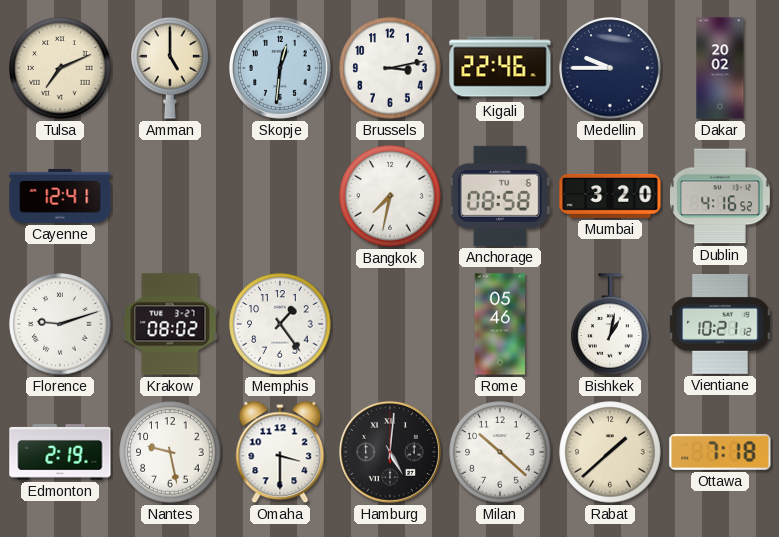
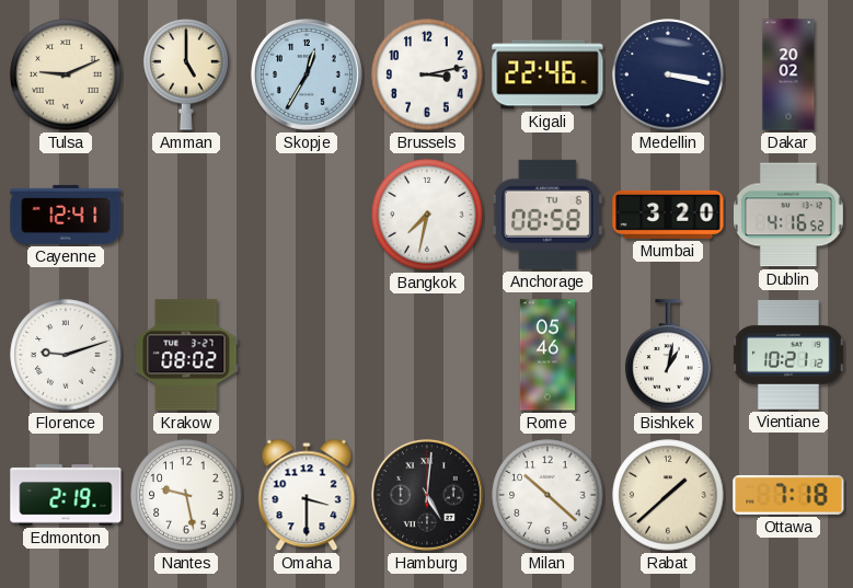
Tulsa: 7:11 -> 9:11
Skopje: 12:31 -> 12:35
Medellin: 9:45 -> 3:17
Memphis: 1:24 -> none
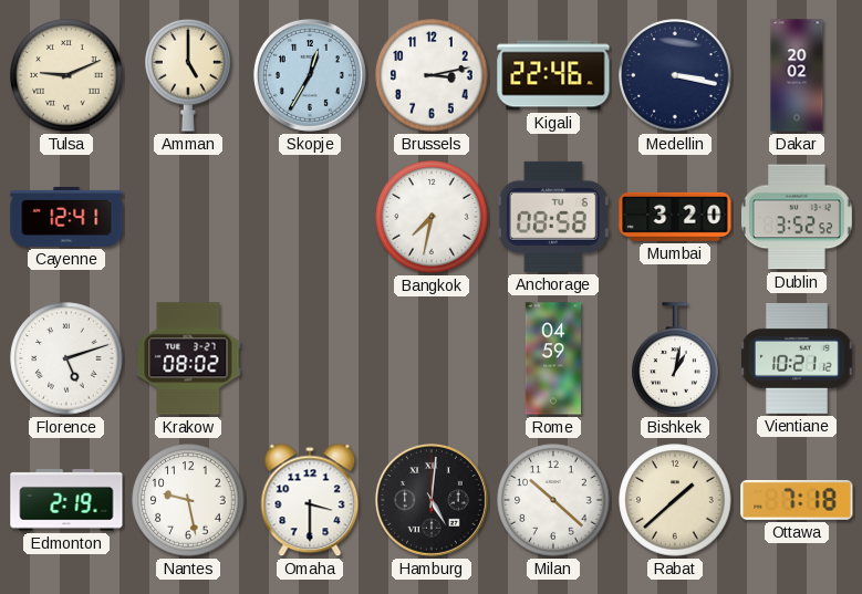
Dublin: 4:16 -> 3:52
Florence: 9:12 -> 5:12
Rome: 05:46 -> 04:59
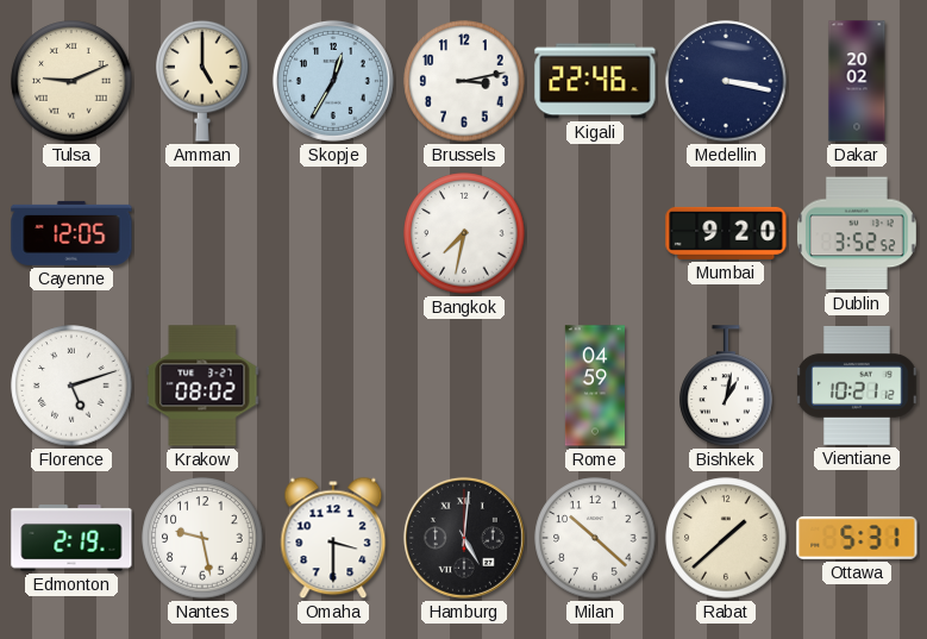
Cayenne: 12:41 -> 12:05
Anchorage: 08:58 -> none
Mumbai: 3:20 -> 9:20
Ottawa: 7:18 -> 5:31
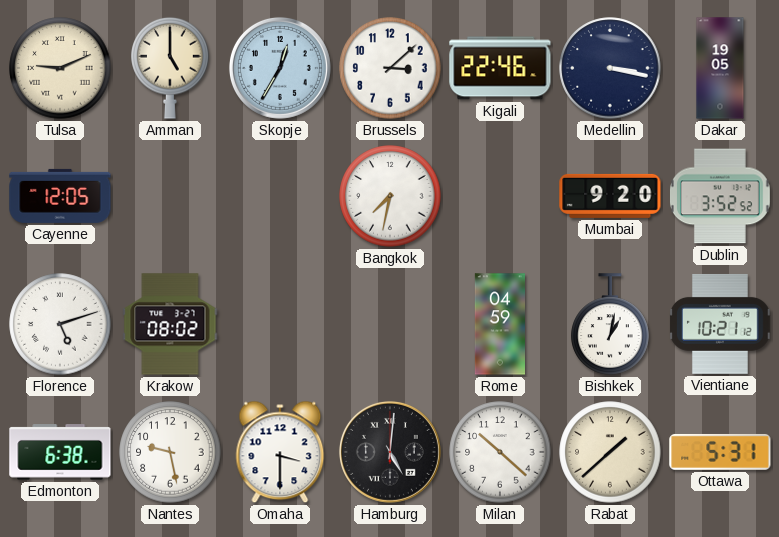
Brussels: 3:13 -> 3:08
Dakar: 20:02 -> 19:05
Edmonton: 2:19 -> 6:38
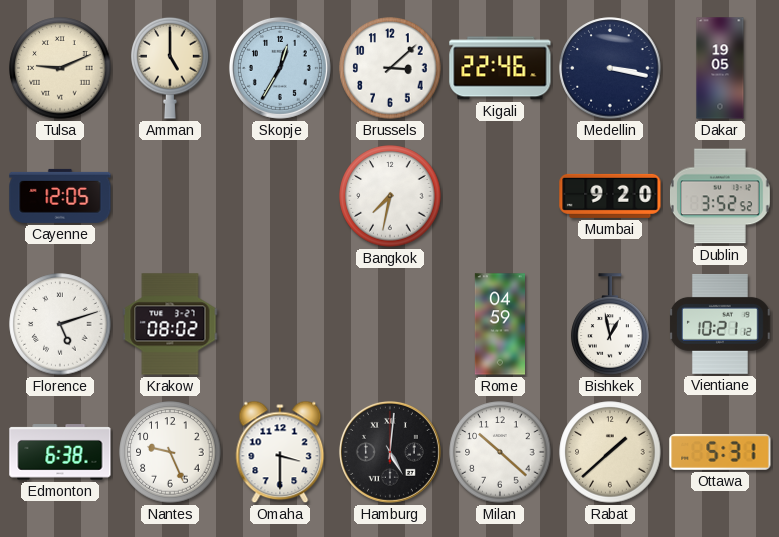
Bishkek: 1:02 -> 12:58
Nantes: 9:28 -> 9:26
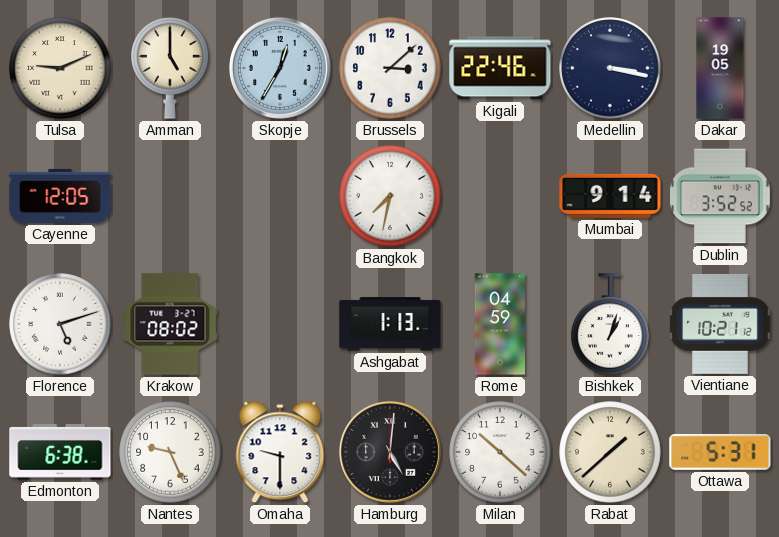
Mumbai: 9:20 -> 9:14
Ashgabat: none -> 1:13
Bishkek: 12:58 -> 1:03
Omaha: 3:30 -> 9:30
